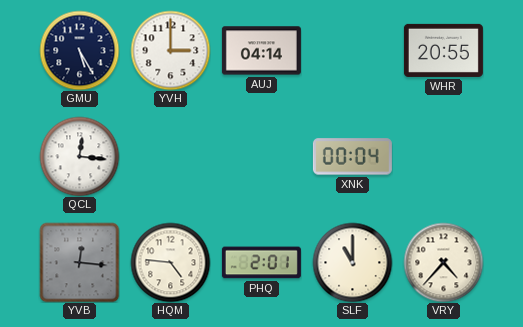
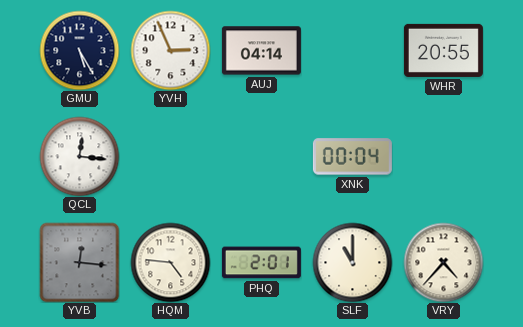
YVH: 3:00 -> 2:56
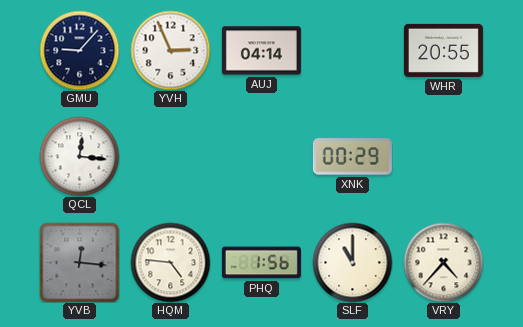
GMU: 5:25 -> 9:07
XNK: 00:04 -> 00:29
PHQ: 2:01 -> 1:56
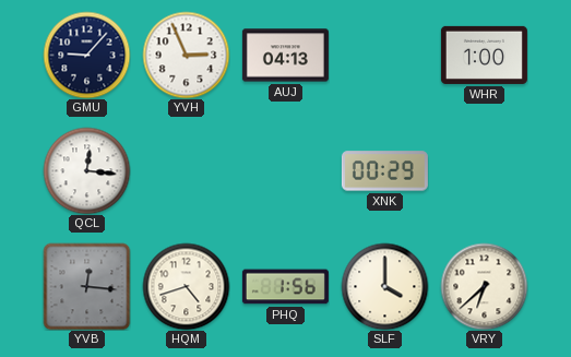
AUJ: 04:14 -> 04:13
WHR: 20:55 -> 1:00
HQM: 4:46 -> 4:42
SLF: 11:00 -> 4:00
VRY: 4:37 -> 6:38
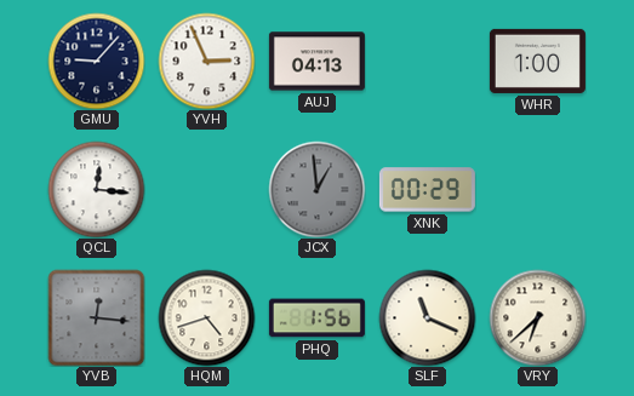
JCX: none -> 12:59
SLF: 4:00 -> 11:19
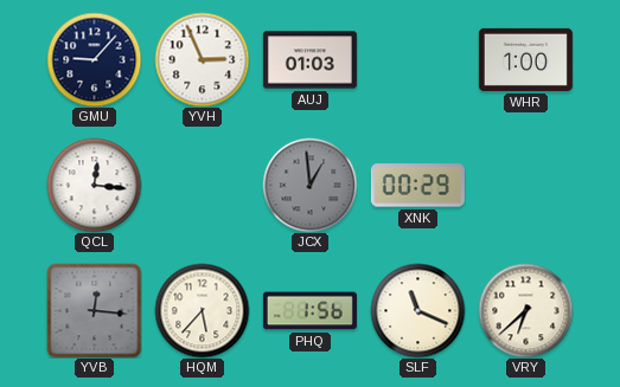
AUJ: 04:13 -> 01:03
HQM: 4:42 -> 5:37
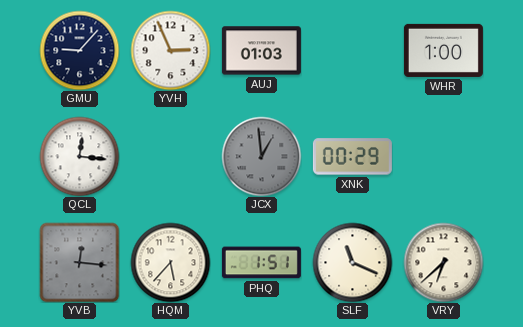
PHQ: 1:56 -> 1:51
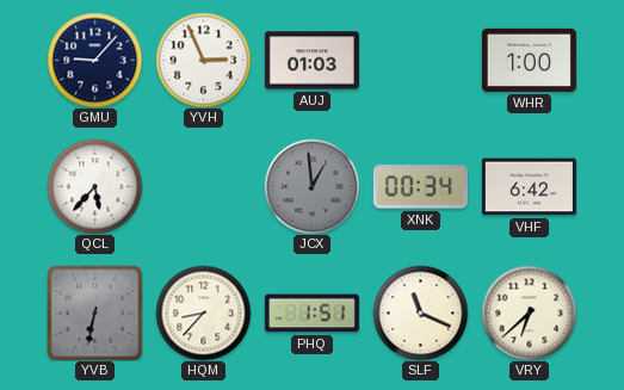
QCL: 12:16 -> 5:37
XNK: 00:29 -> 00:34
VHF: none -> 6:42
YVB: 12:16 -> 6:32
HQM: 5:37 -> 8:37
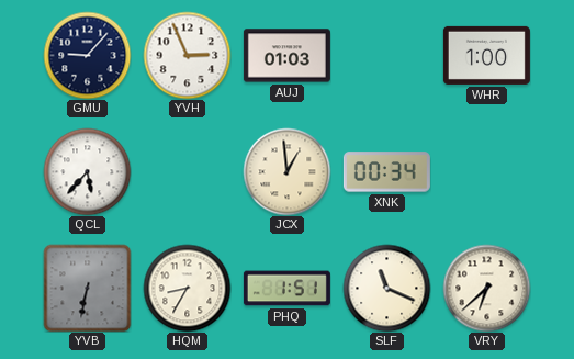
JCX dial: grey -> cream
VHF: 6:42 -> none
HQM: 8:37 -> 8:35
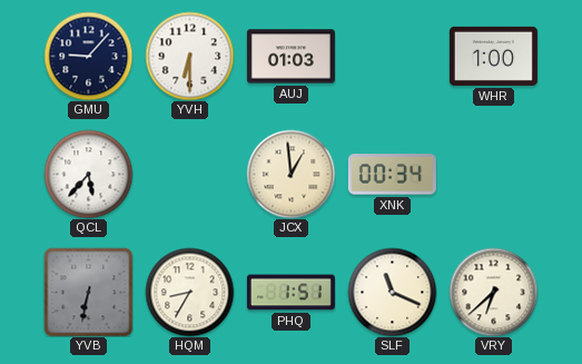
YVH: 2:56 -> 6:30
